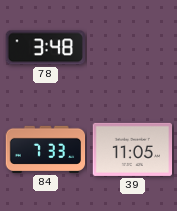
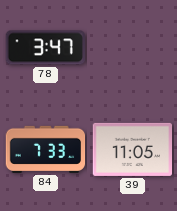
78: 3:48 -> 3:47
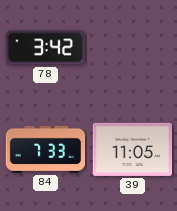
78: 3:47 -> 3:42
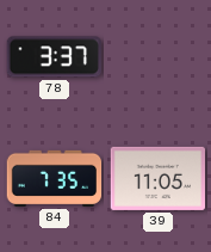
78: 3:42 -> 3:37
84: 7:33 -> 7:35
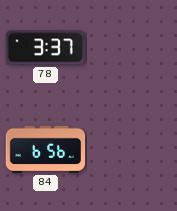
84: 7:35 -> 6:56
39: 11:05 -> none
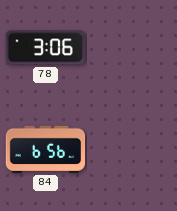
78: 3:37 -> 3:06
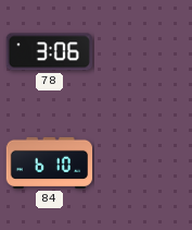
84: 6:56 -> 6:10
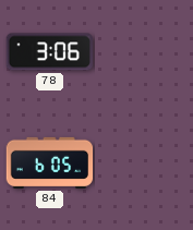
84: 6:10 -> 6:05
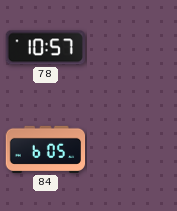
78: 3:06 -> 10:57
